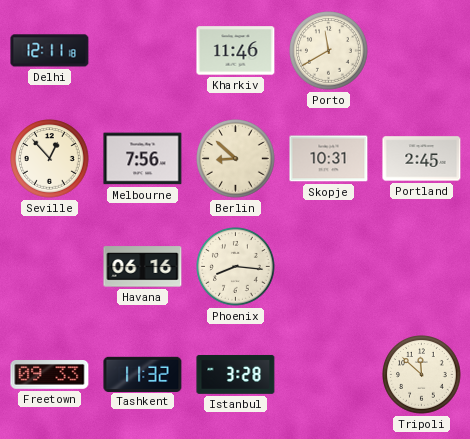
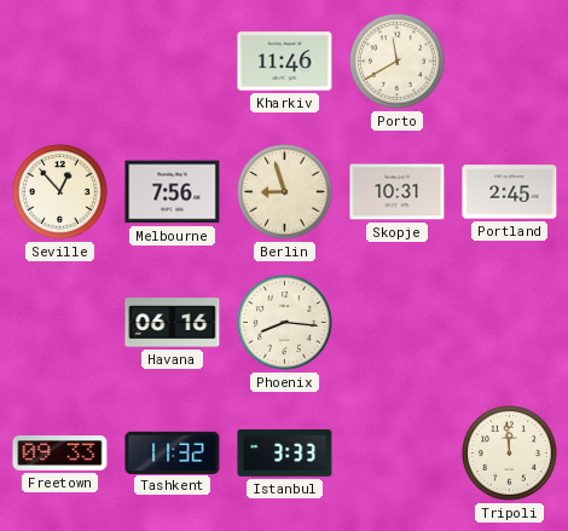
Delhi: 12:11 -> none
Berlin: 8:52 -> 8:57
Istanbul: 3:28 -> 3:33
Tripoli: 11:52 -> 11:59
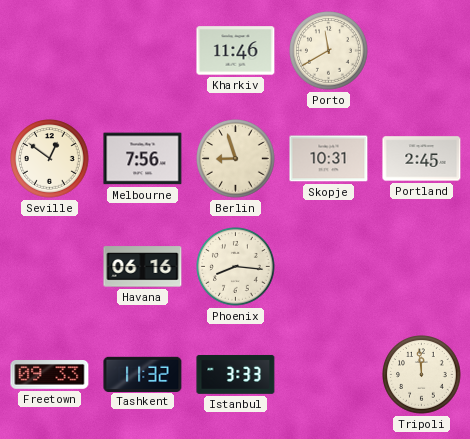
Seville: 12:53 -> 12:51
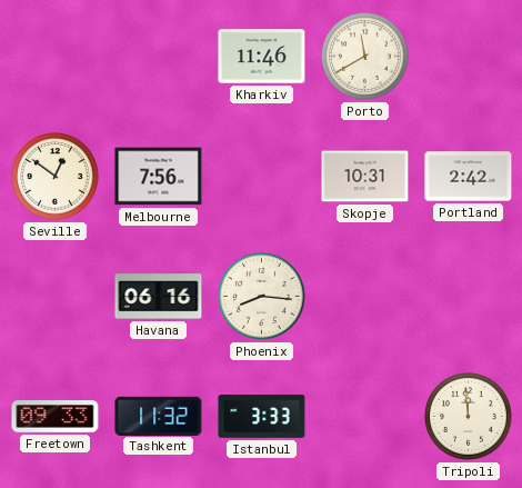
Berlin: 8:57 -> none
Portland: 2:45 -> 2:42
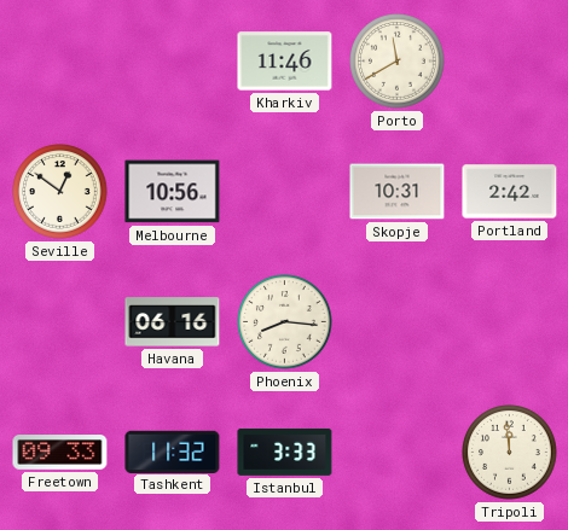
Melbourne: 7:56 -> 10:56
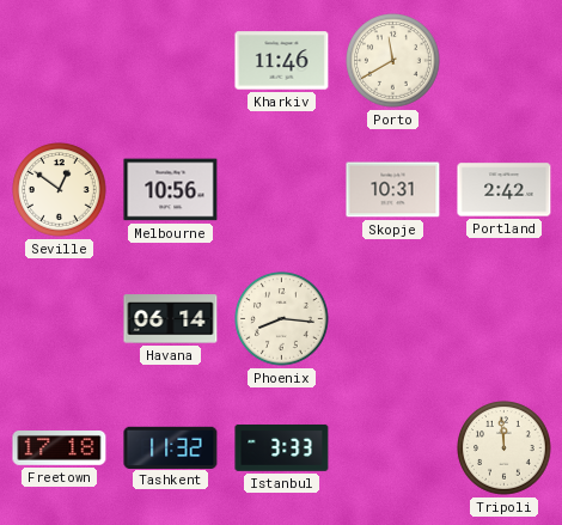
Havana: 06:16 -> 06:14
Freetown: 09:33 -> 17:18
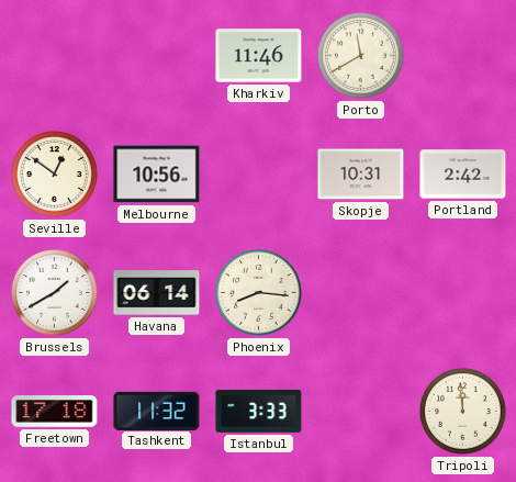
Brussels: none -> 1:40
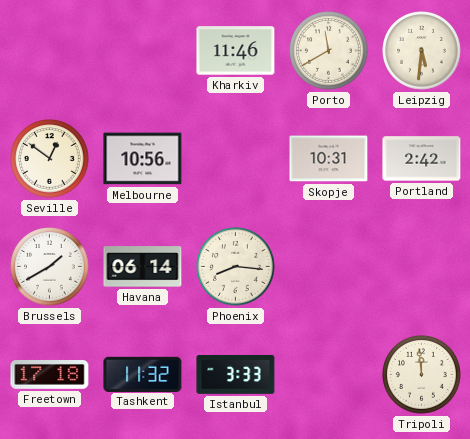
Leipzig: none -> 5:31
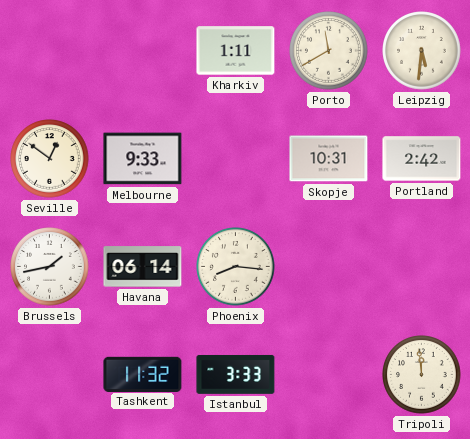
Kharkiv: 11:46 -> 1:11
Melbourne: 10:56 -> 9:33
Brussels: 1:40 -> 1:43
Freetown: 17:18 -> none
